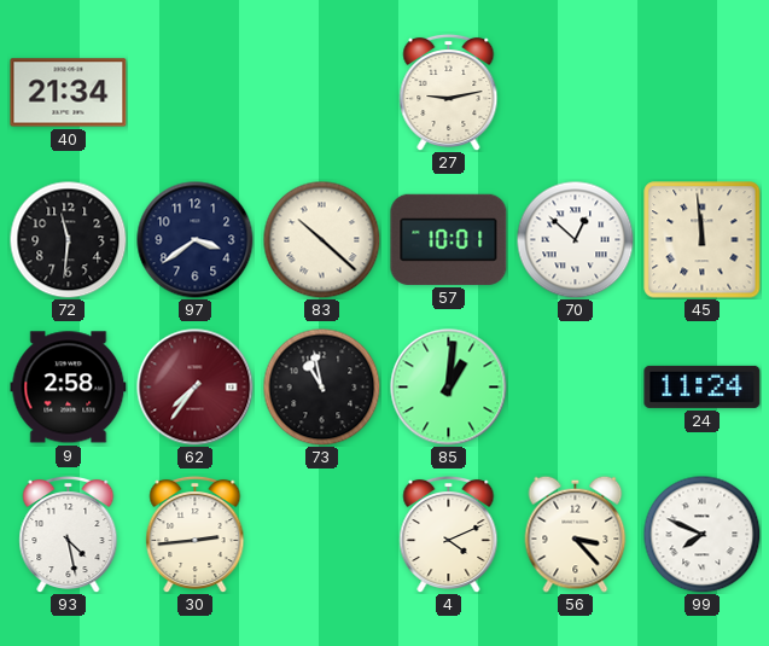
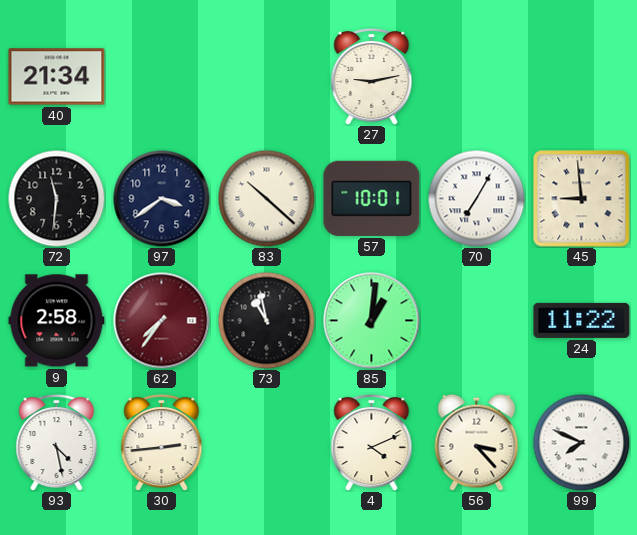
70: 12:52 -> 7:05
45: 11:59 -> 8:59
24: 11:24 -> 11:22
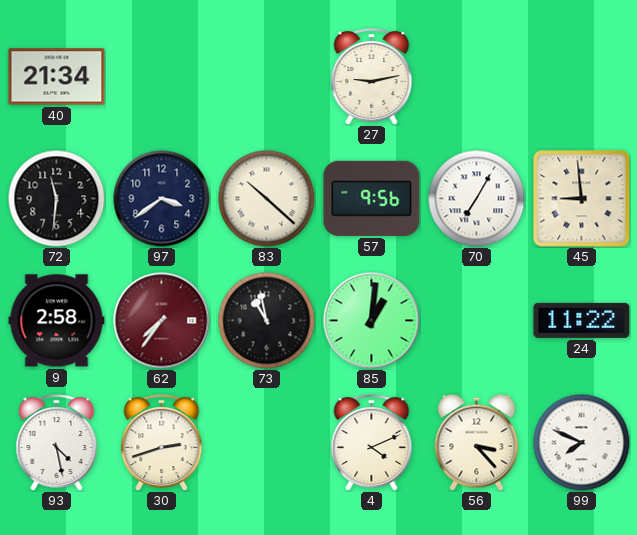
57: 10:01 -> 9:56
30: 2:44 -> 2:42
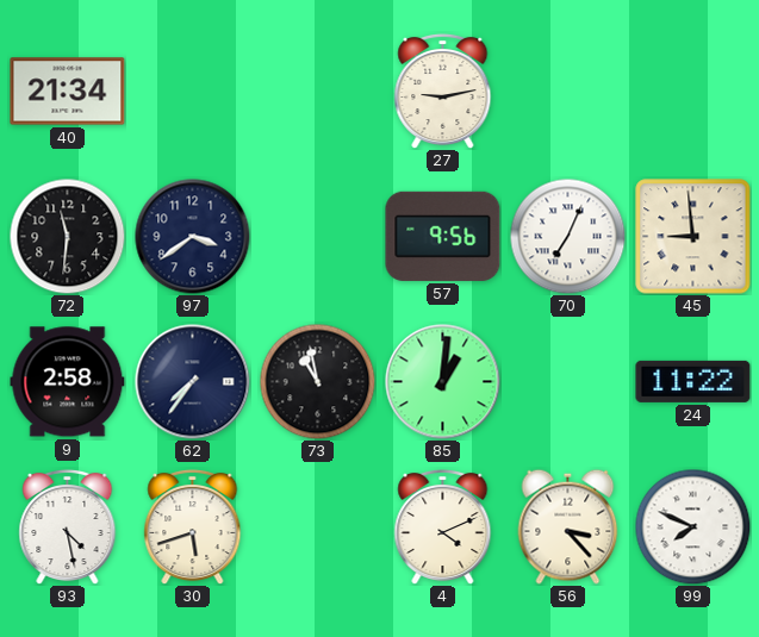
83: 10:22 -> none
70: 7:05 -> 7:04
62 dial: burgundy -> navy
30: 2:42 -> 5:42
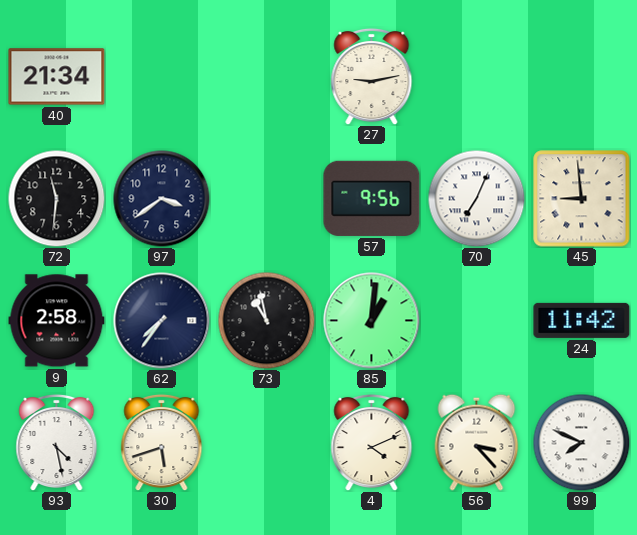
24: 11:22 -> 11:42
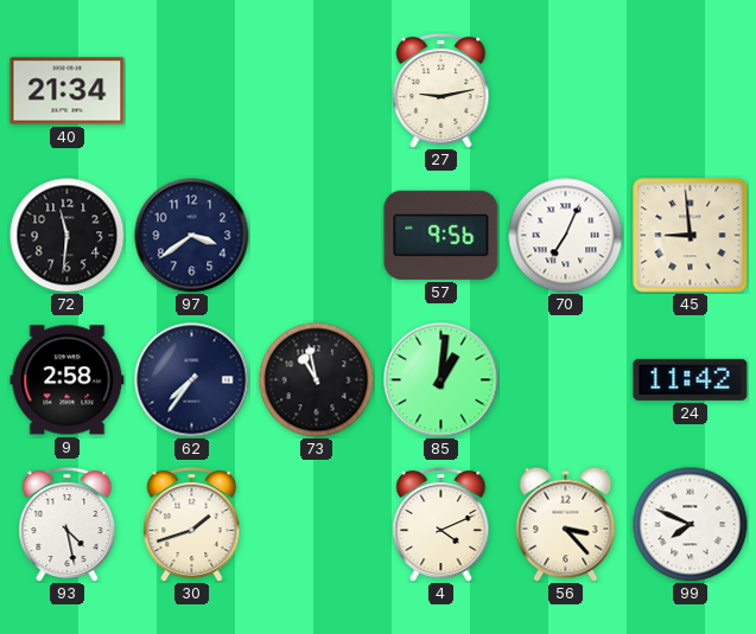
30: 5:42 -> 1:42
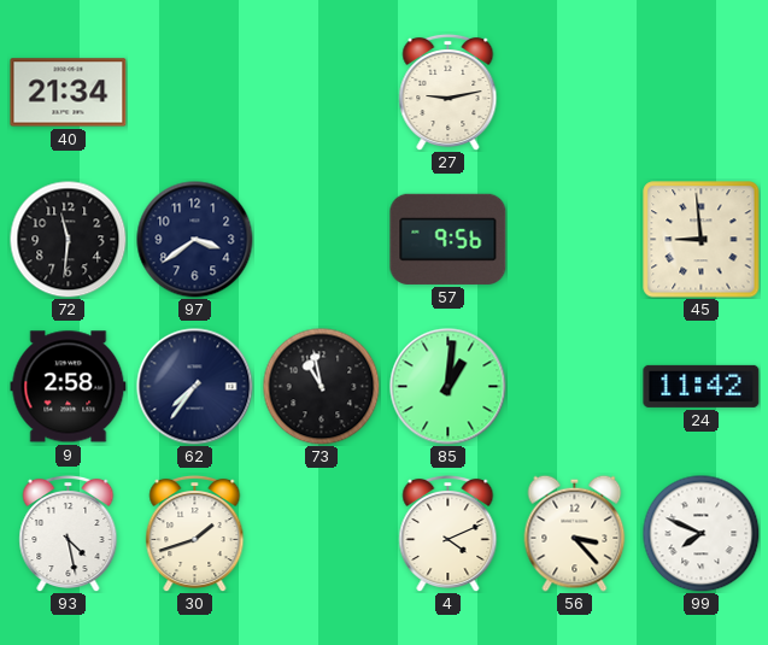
70: 7:04 -> none
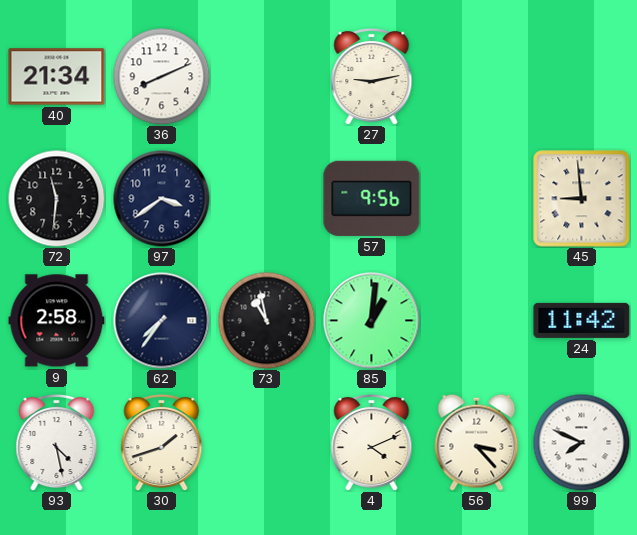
36: none -> 8:11
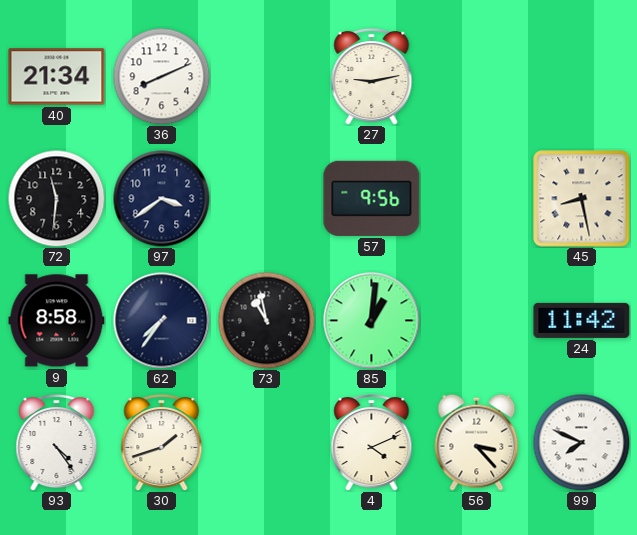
45: 8:59 -> 8:28
9: 2:58 -> 8:58
93: 4:28 -> 4:24
